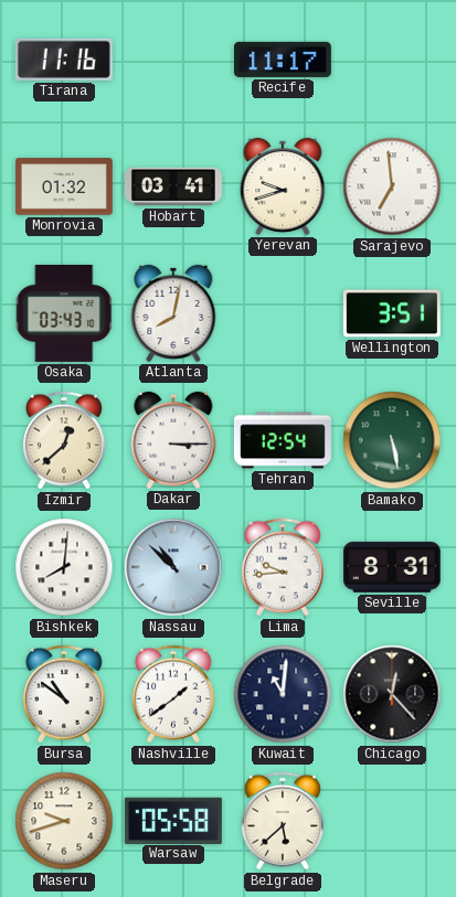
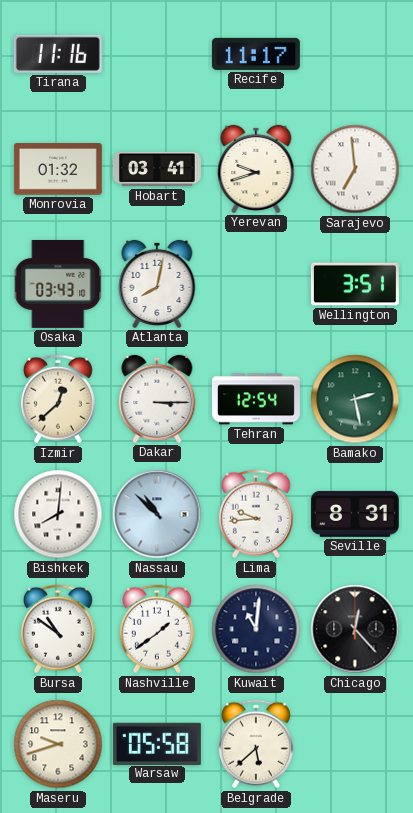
Bamako: 5:28 -> 2:28
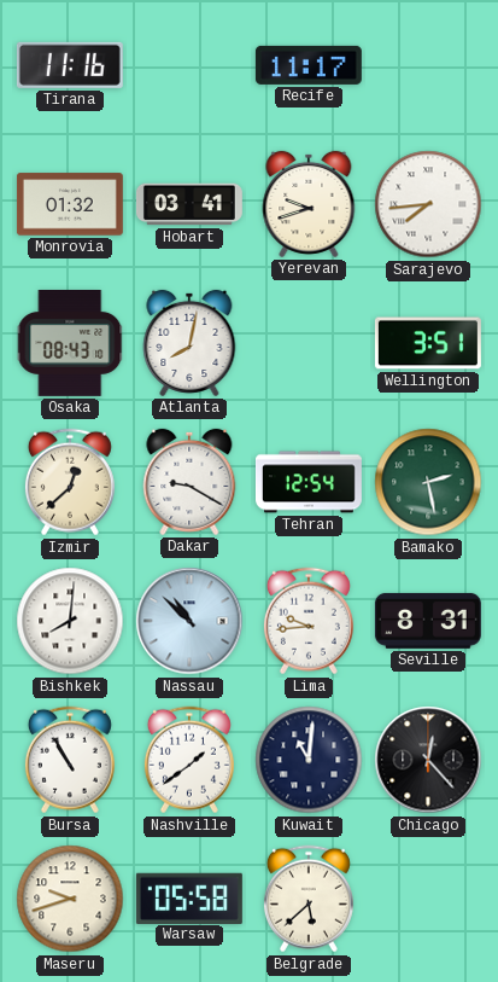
Sarajevo: 6:59 -> 7:44
Osaka: 03:43 -> 08:43
Dakar: 3:15 -> 9:20
Bursa: 10:51 -> 10:55
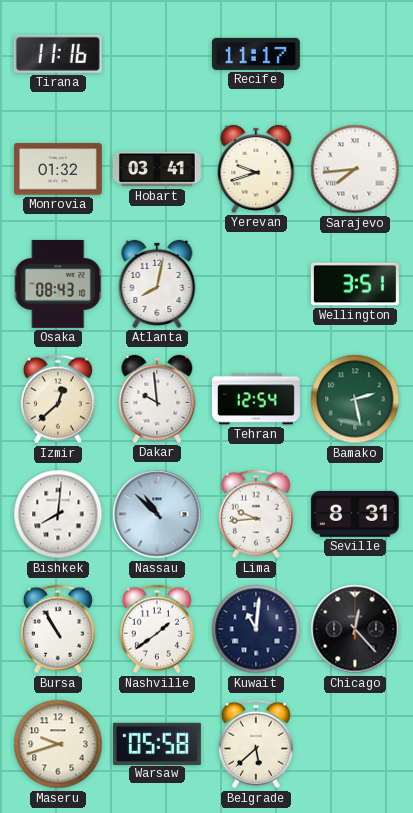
Dakar: 9:20 -> 9:59
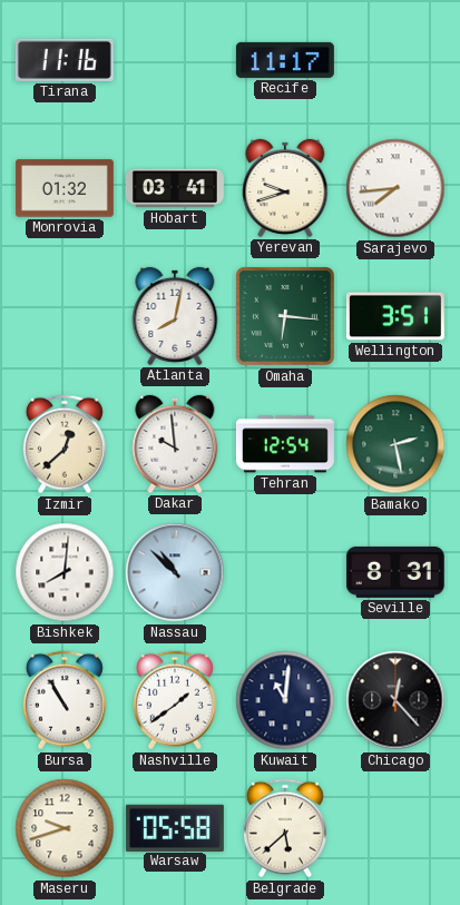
Osaka: 08:43 -> none
Omaha: none -> 6:16
Lima: 9:44 -> none
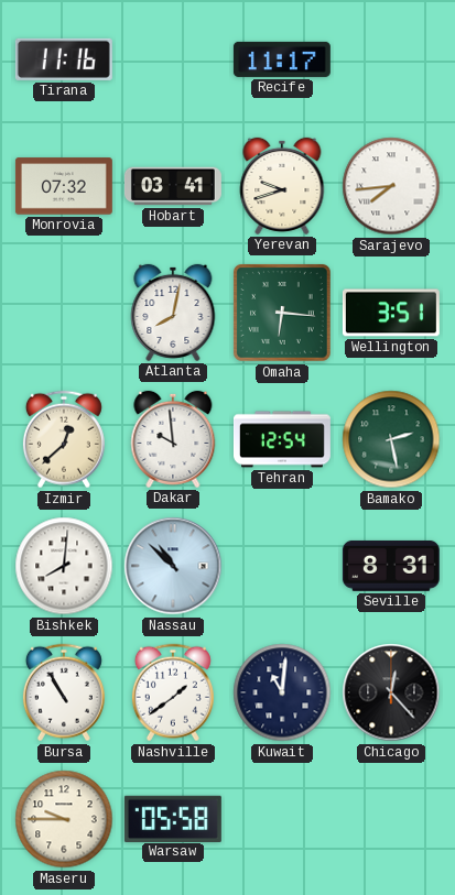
Monrovia: 01:32 -> 07:32
Maseru: 9:42 -> 9:45
Belgrade: 5:38 -> none
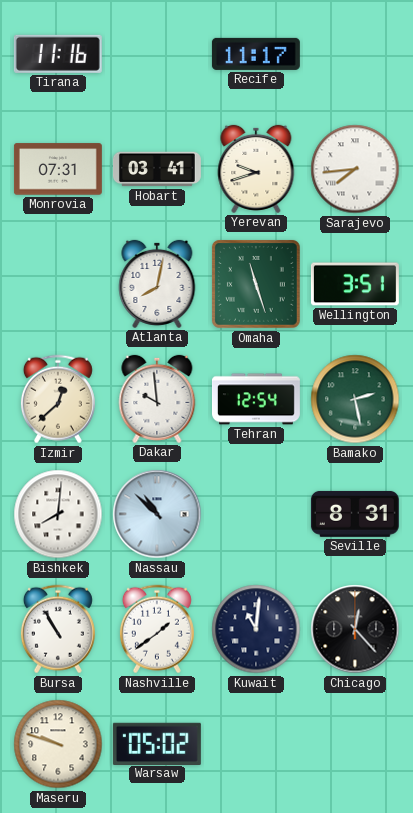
Monrovia: 07:32 -> 07:31
Omaha: 6:16 -> 11:27
Maseru: 9:45 -> 9:48
Warsaw: 05:58 -> 05:02
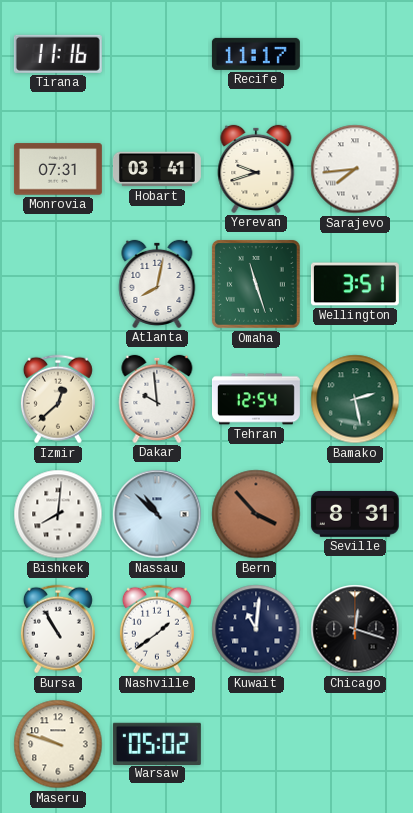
Bern: none -> 3:53
Chicago: 12:23 -> 12:18
